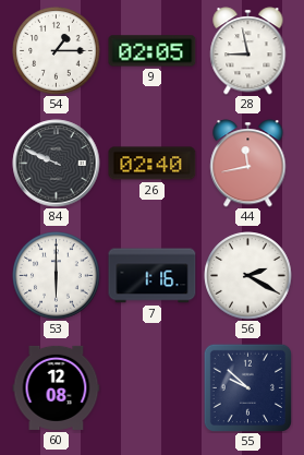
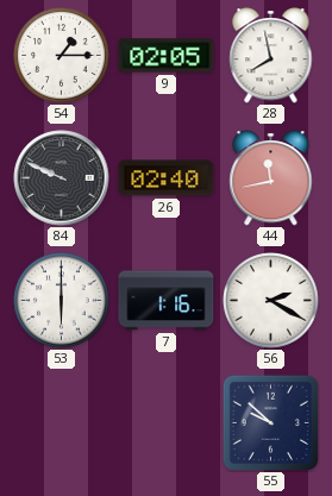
28: 8:58 -> 7:58
60: 12:08 -> none
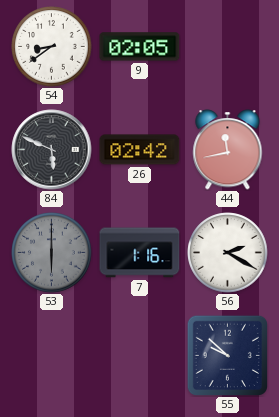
54: 1:15 -> 8:39
28: 7:58 -> none
84: 9:49 -> 5:49
26: 02:40 -> 02:42
53 dial: white -> grey
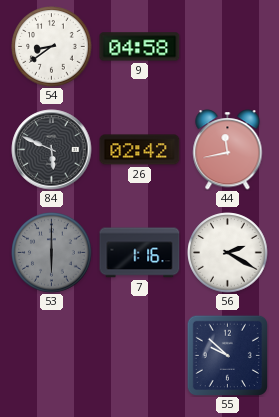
9: 02:05 -> 04:58
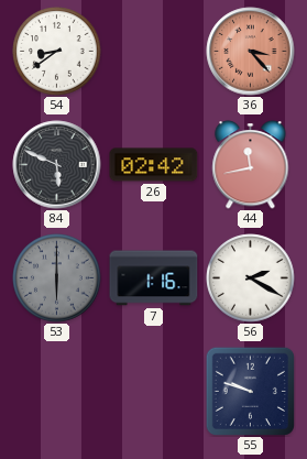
9: 04:58 -> none
36: none -> 3:23
55: 9:52 -> 9:48
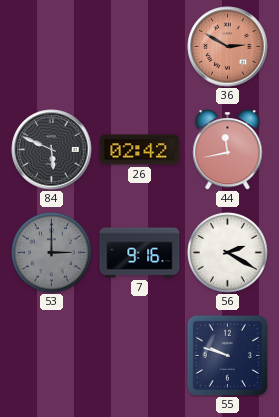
54: 8:39 -> none
36: 3:23 -> 2:50
53: 6:00 -> 3:00
7: 1:16 -> 9:16
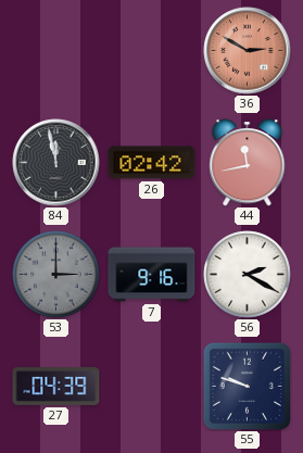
84: 5:49 -> 11:58
27: none -> 04:39
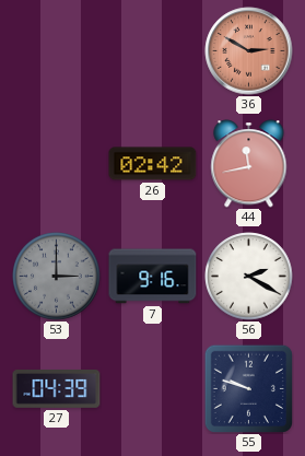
84: 11:58 -> none
